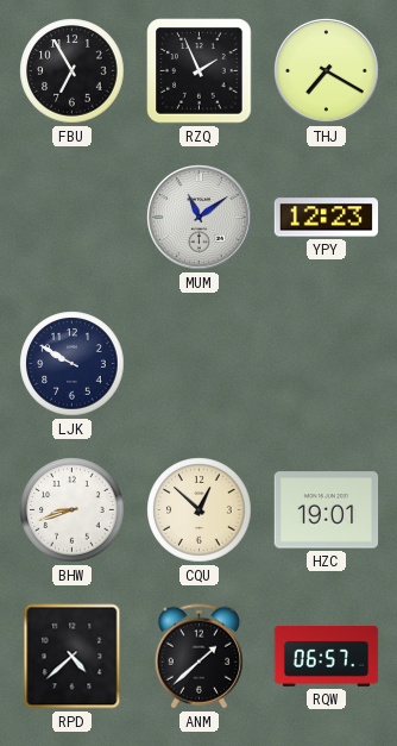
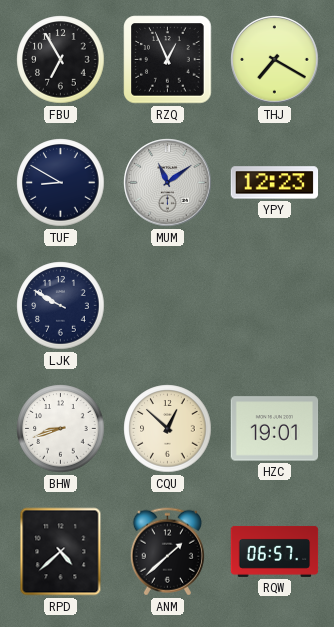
RZQ: 1:56 -> 12:56
TUF: none -> 8:50
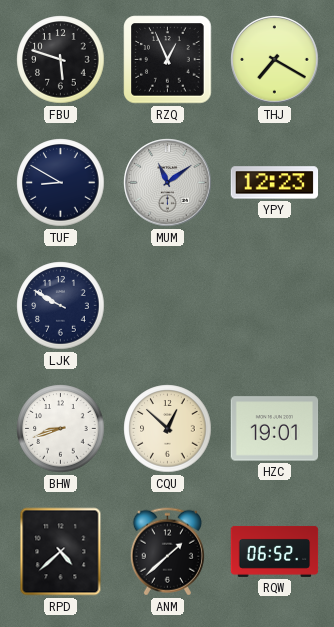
FBU: 6:55 -> 5:48
RQW: 06:57 -> 06:52
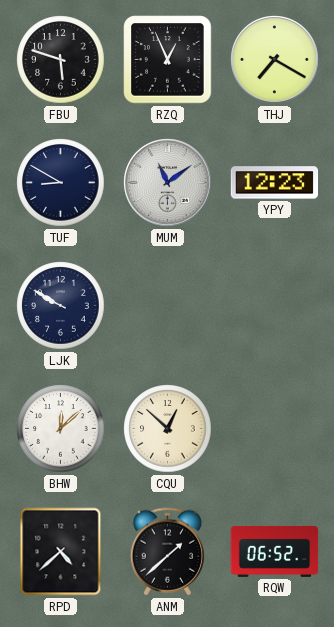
BHW: 8:42 -> 12:08
HZC: 19:01 -> none
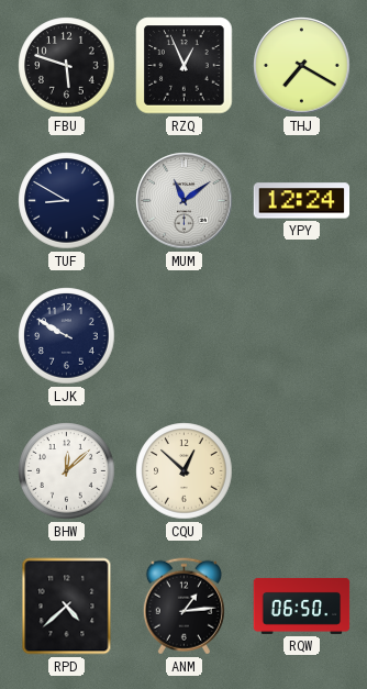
YPY: 12:23 -> 12:24
ANM: 1:38 -> 1:14
RQW: 06:52 -> 06:50
